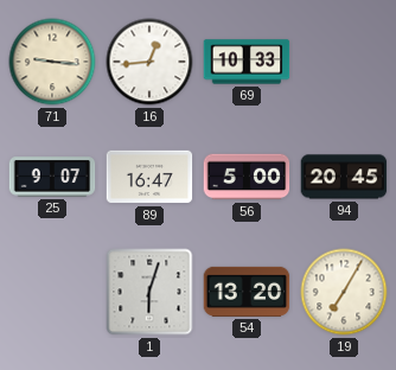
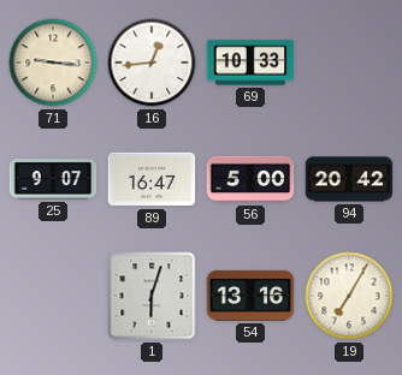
94: 20:45 -> 20:42
54: 13:20 -> 13:16
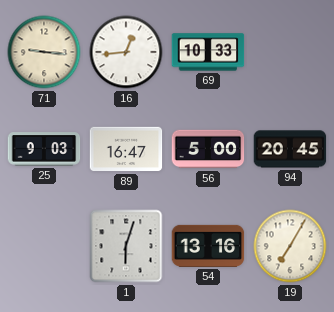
25: 9:07 -> 9:03
94: 20:42 -> 20:45
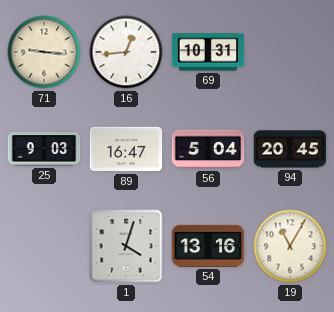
69: 10:33 -> 10:31
56: 5:00 -> 5:04
1: 6:03 -> 4:03
19: 7:05 -> 11:05
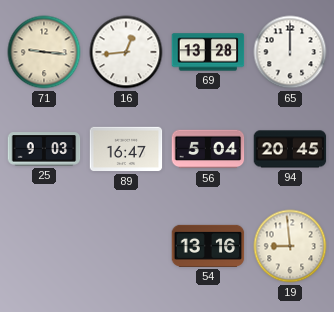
69: 10:31 -> 13:28
65: none -> 12:00
1: 4:03 -> none
19: 11:05 -> 8:59
